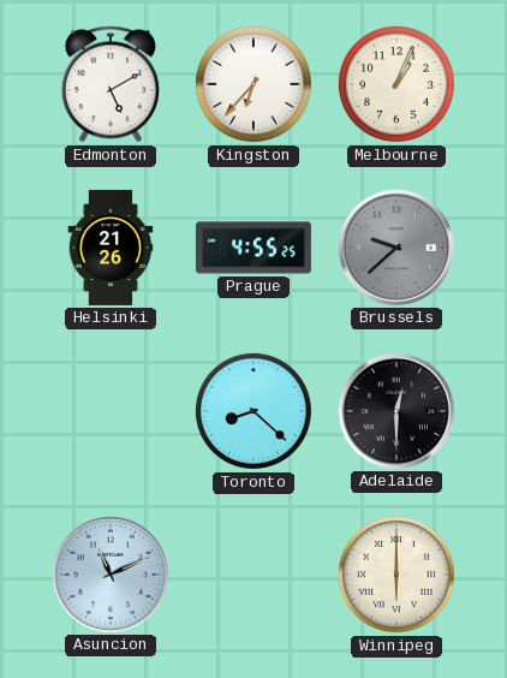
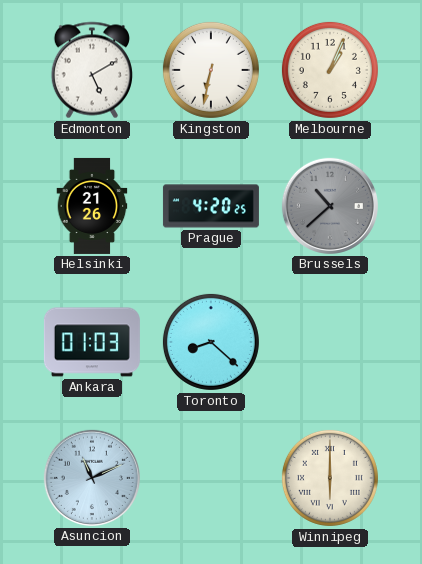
Kingston: 6:37 -> 6:32
Prague: 4:55 -> 4:20
Brussels: 9:38 -> 10:38
Ankara: none -> 01:03
Adelaide: 12:30 -> none
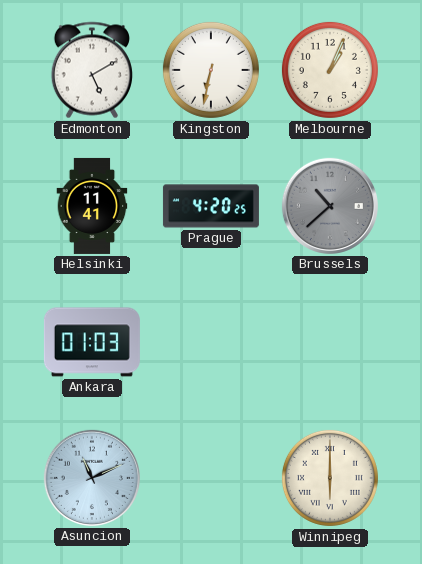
Helsinki: 21:26 -> 11:41
Toronto: 8:22 -> none
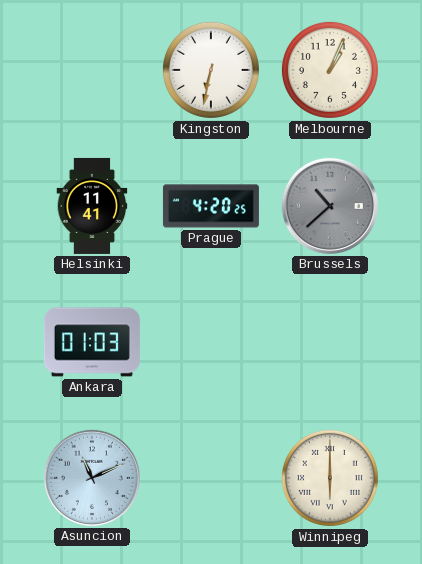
Edmonton: 5:10 -> none
